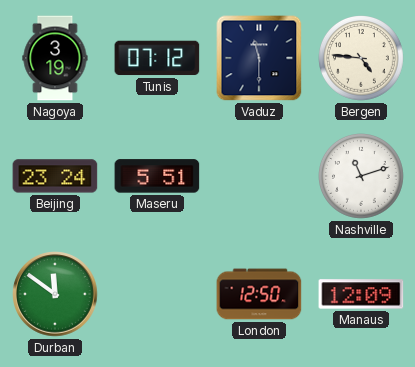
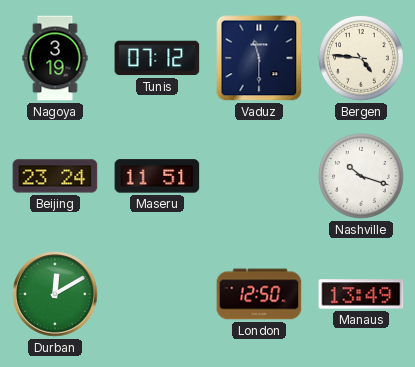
Maseru: 5:51 -> 11:51
Nashville: 11:12 -> 10:18
Durban: 11:51 -> 12:10
Manaus: 12:09 -> 13:49
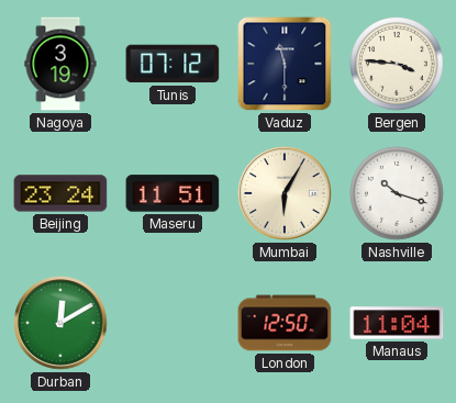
Bergen: 4:46 -> 3:46
Mumbai: none -> 6:05
Manaus: 13:49 -> 11:04
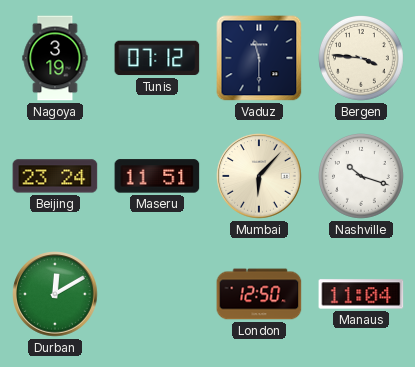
Mumbai: 6:05 -> 6:07
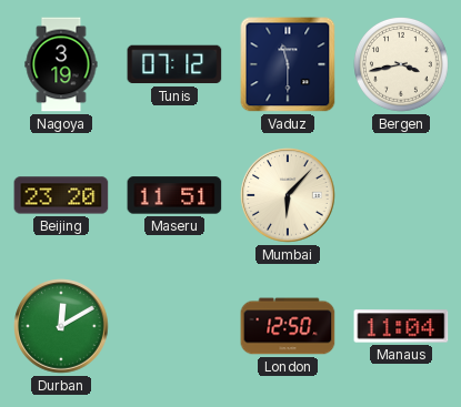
Bergen: 3:46 -> 3:43
Beijing: 23:24 -> 23:20
Nashville: 10:18 -> none
